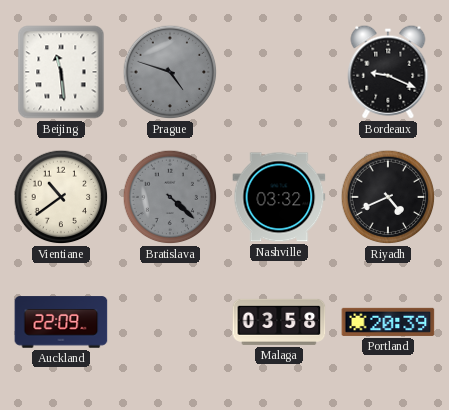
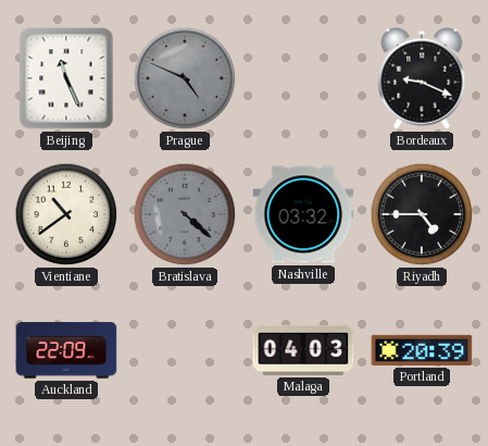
Beijing: 11:29 -> 11:26
Prague: 4:48 -> 4:49
Riyadh: 4:41 -> 4:45
Malaga: 03:58 -> 04:03
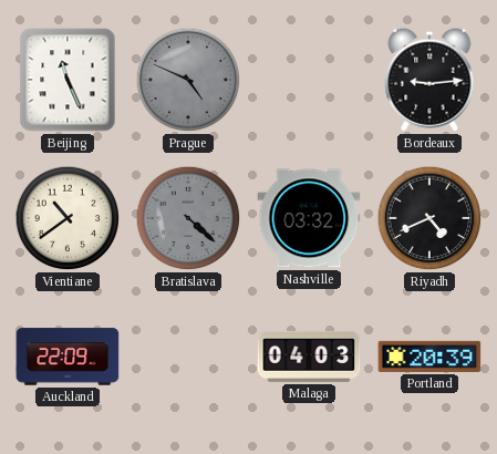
Bordeaux: 9:19 -> 9:14
Riyadh: 4:45 -> 4:41
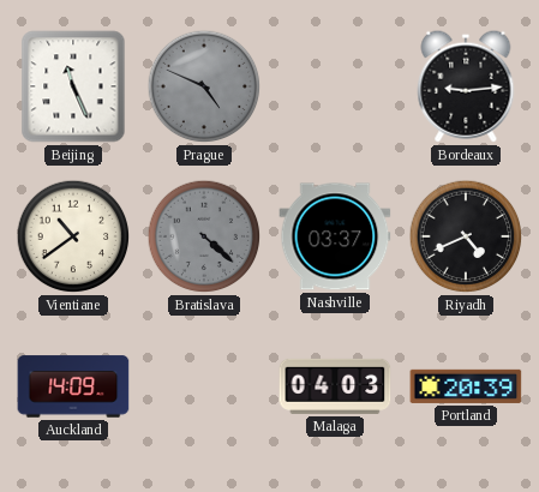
Nashville: 03:32 -> 03:37
Auckland: 22:09 -> 14:09
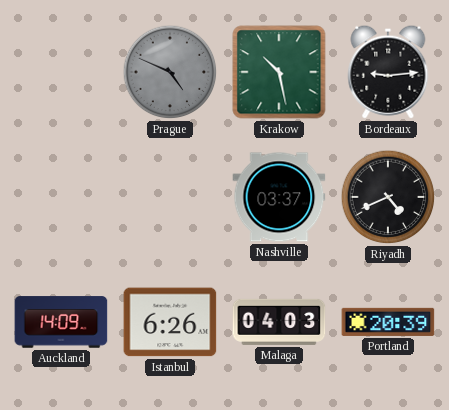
Beijing: 11:26 -> none
Krakow: none -> 10:28
Vientiane: 10:39 -> none
Bratislava: 4:22 -> none
Istanbul: none -> 6:26
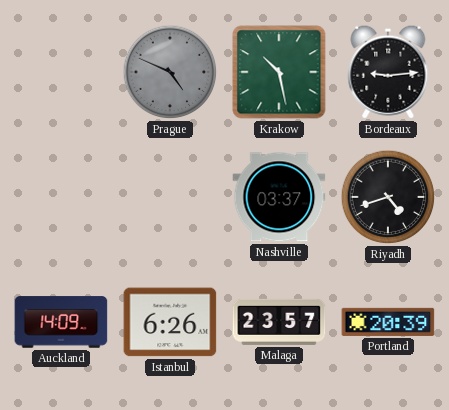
Riyadh: 4:41 -> 4:42
Malaga: 04:03 -> 23:57
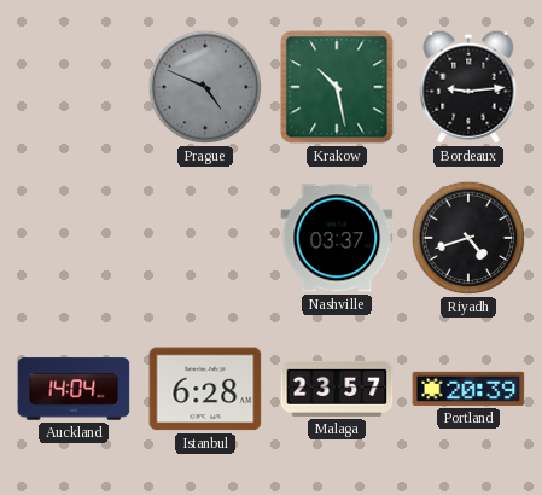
Auckland: 14:09 -> 14:04
Istanbul: 6:26 -> 6:28
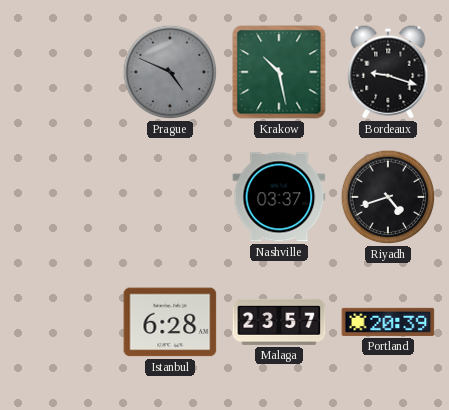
Bordeaux: 9:14 -> 9:18
Auckland: 14:04 -> none
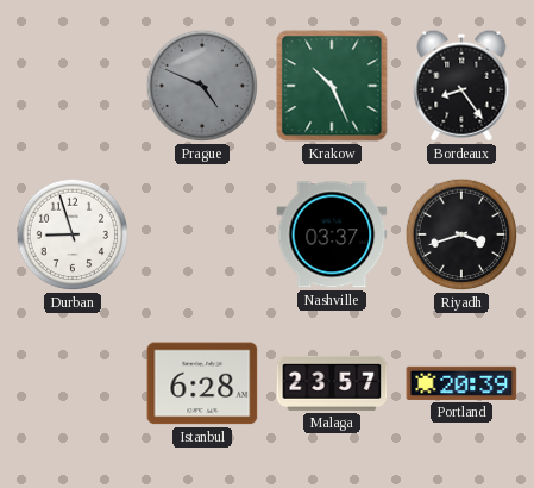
Krakow: 10:28 -> 10:26
Bordeaux: 9:18 -> 8:24
Durban: none -> 8:57
Riyadh: 4:42 -> 3:42
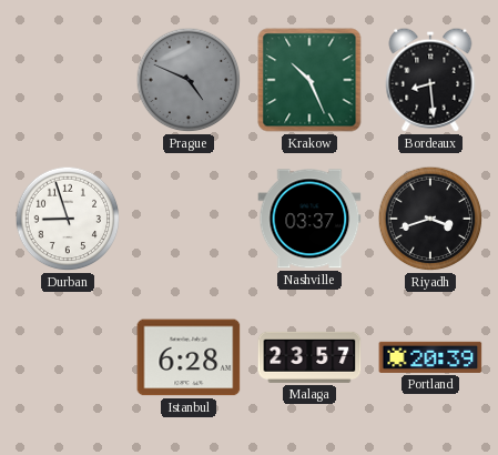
Bordeaux: 8:24 -> 8:29
